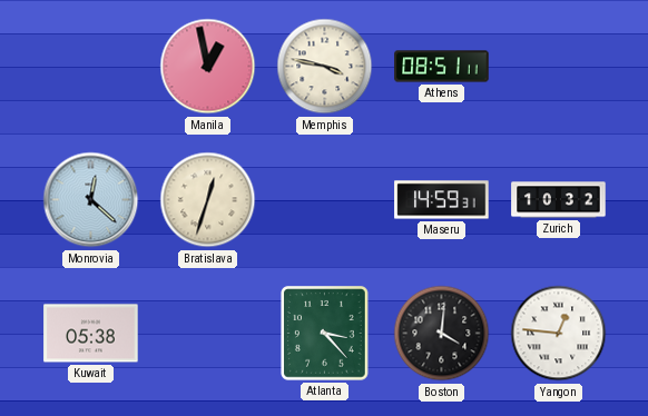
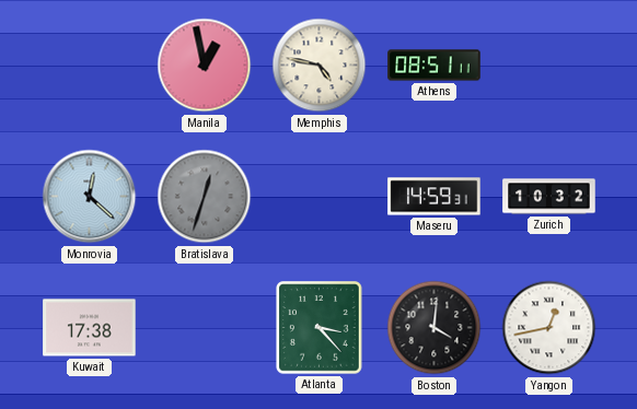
Memphis: 3:47 -> 4:47
Bratislava dial: cream -> grey
Kuwait: 05:38 -> 17:38
Yangon: 12:46 -> 12:43
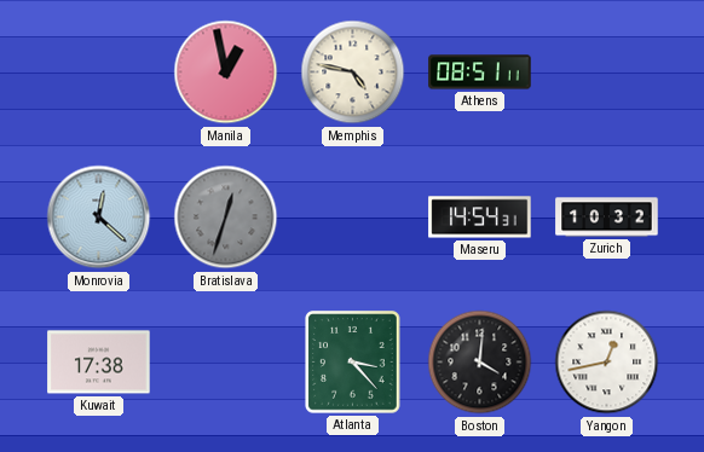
Maseru: 14:59 -> 14:54
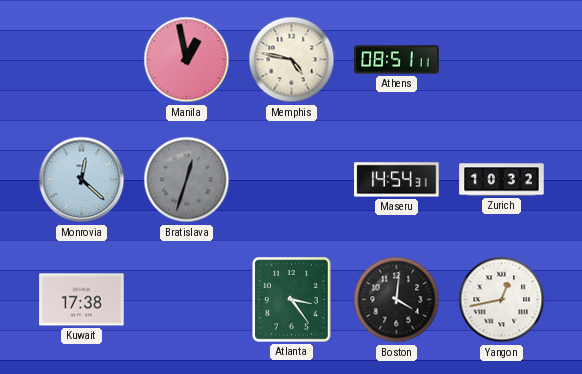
Atlanta: 3:23 -> 3:24
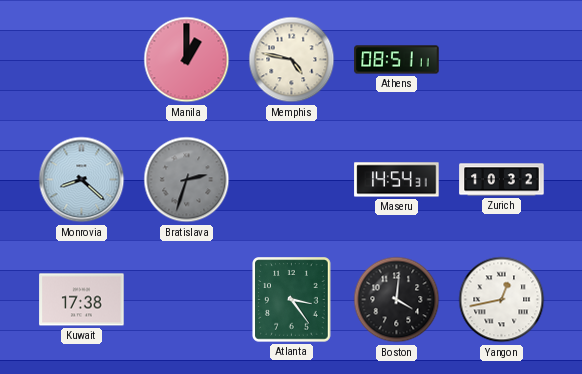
Manila: 12:58 -> 1:00
Monrovia: 12:22 -> 8:22
Bratislava: 12:33 -> 2:33
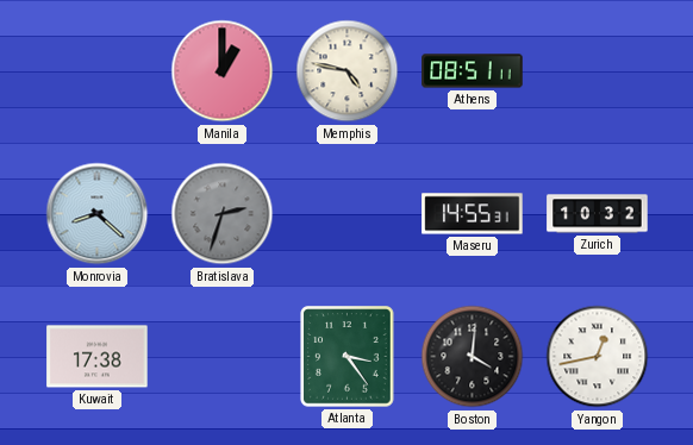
Maseru: 14:54 -> 14:55
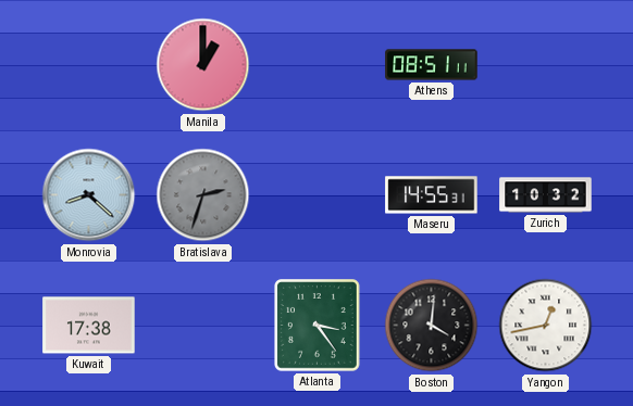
Memphis: 4:47 -> none
